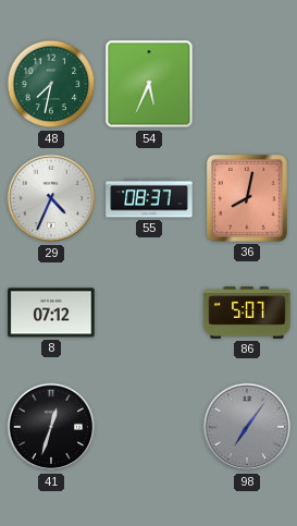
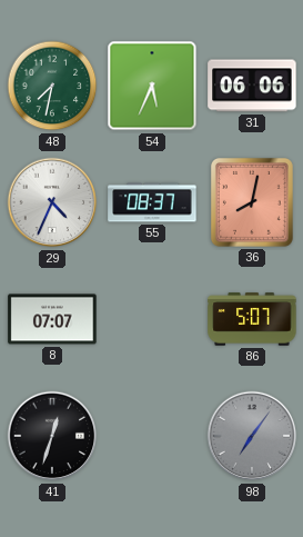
31: none -> 06:06
8: 07:12 -> 07:07
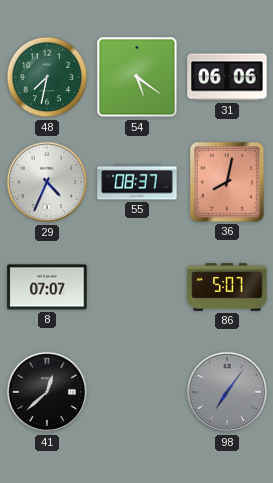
54: 5:34 -> 5:21
41: 12:33 -> 12:38
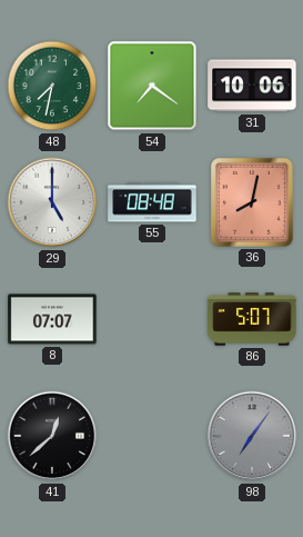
54: 5:21 -> 7:21
31: 06:06 -> 10:06
29: 4:34 -> 5:00
55: 08:37 -> 08:48
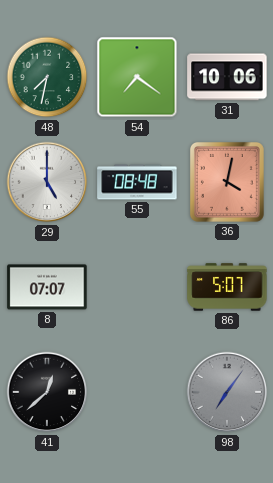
36: 8:02 -> 4:02
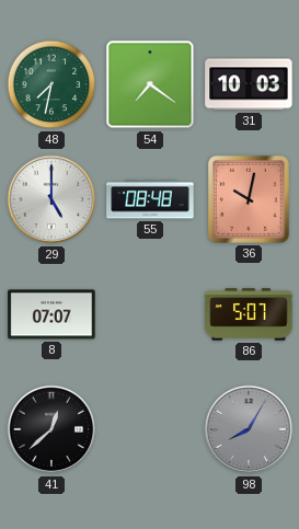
31: 10:06 -> 10:03
36: 4:02 -> 10:02
98: 7:06 -> 8:05
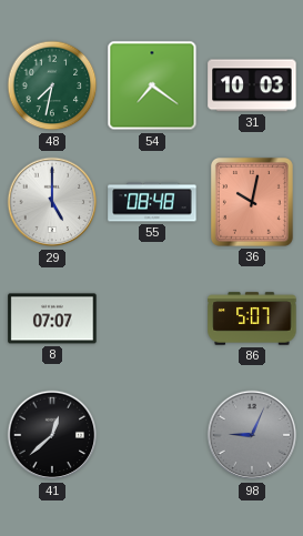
98: 8:05 -> 9:04
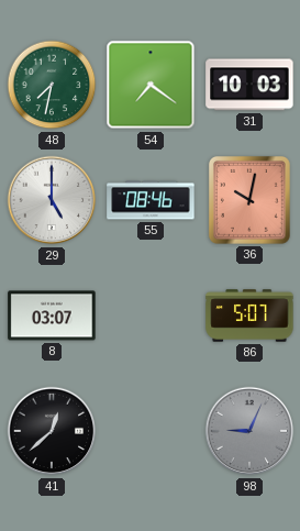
55: 08:48 -> 08:46
8: 07:07 -> 03:07
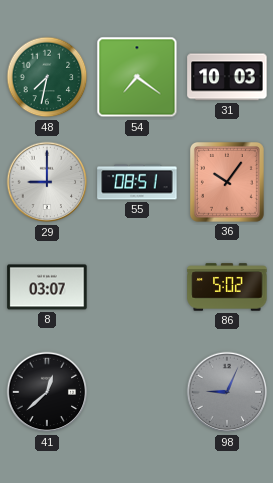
29: 5:00 -> 9:00
55: 08:46 -> 08:51
36: 10:02 -> 10:06
86: 5:07 -> 5:02
